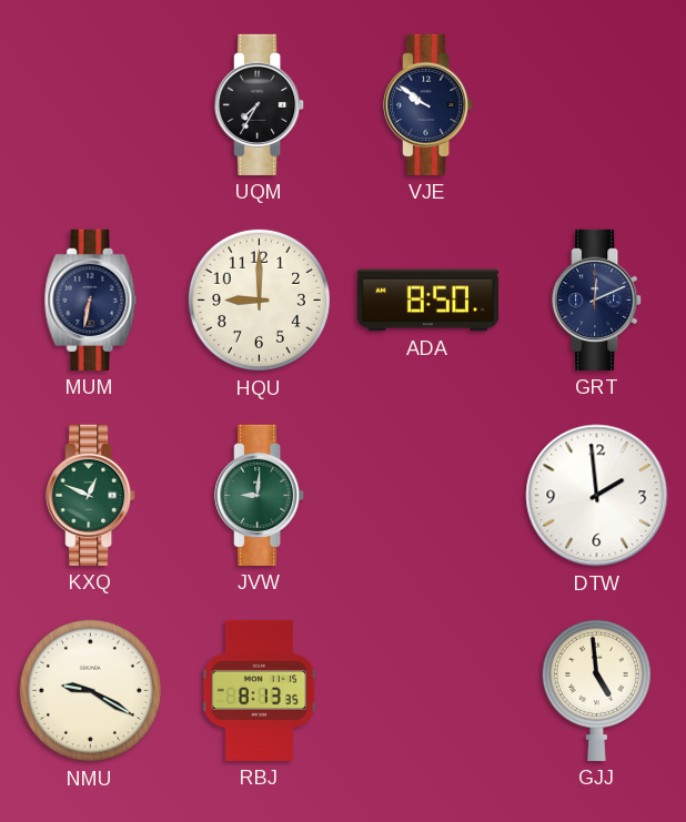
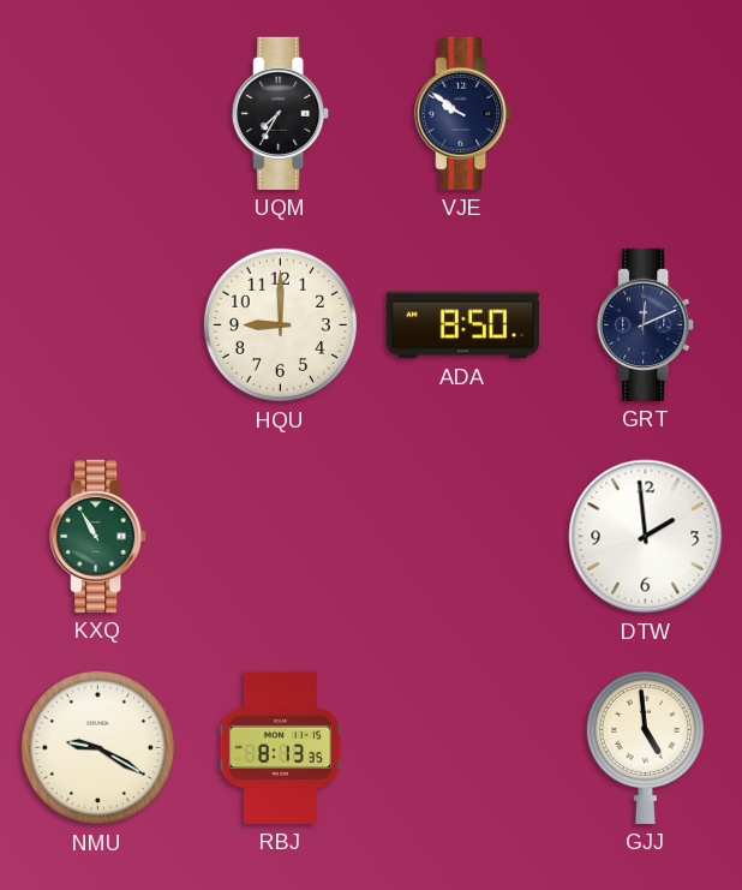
MUM: 6:32 -> none
KXQ: 12:49 -> 10:55
JVW: 9:01 -> none
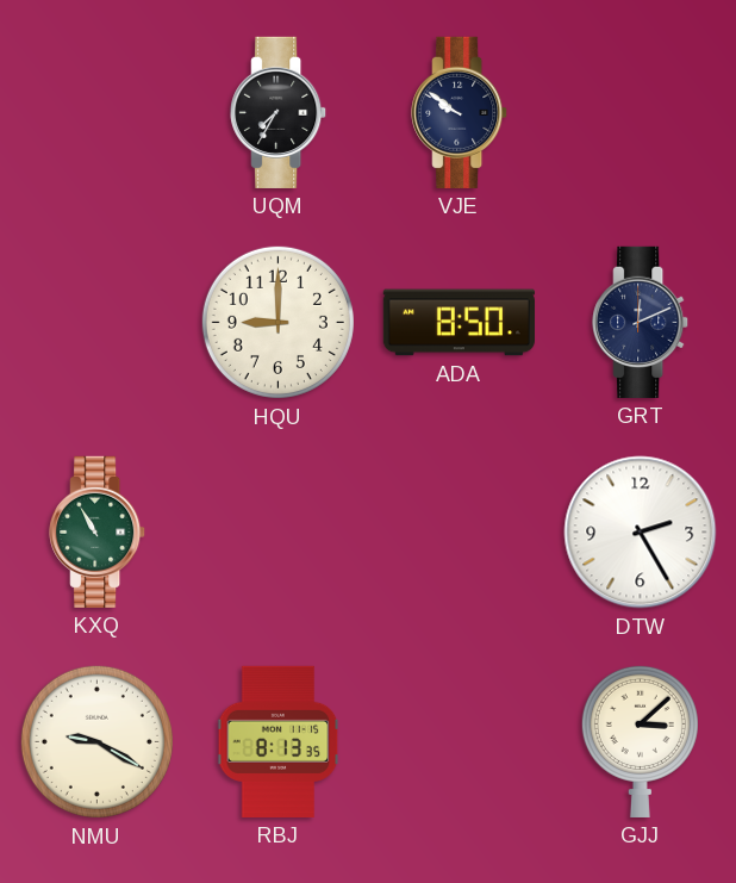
DTW: 1:59 -> 2:25
GJJ: 4:59 -> 3:08
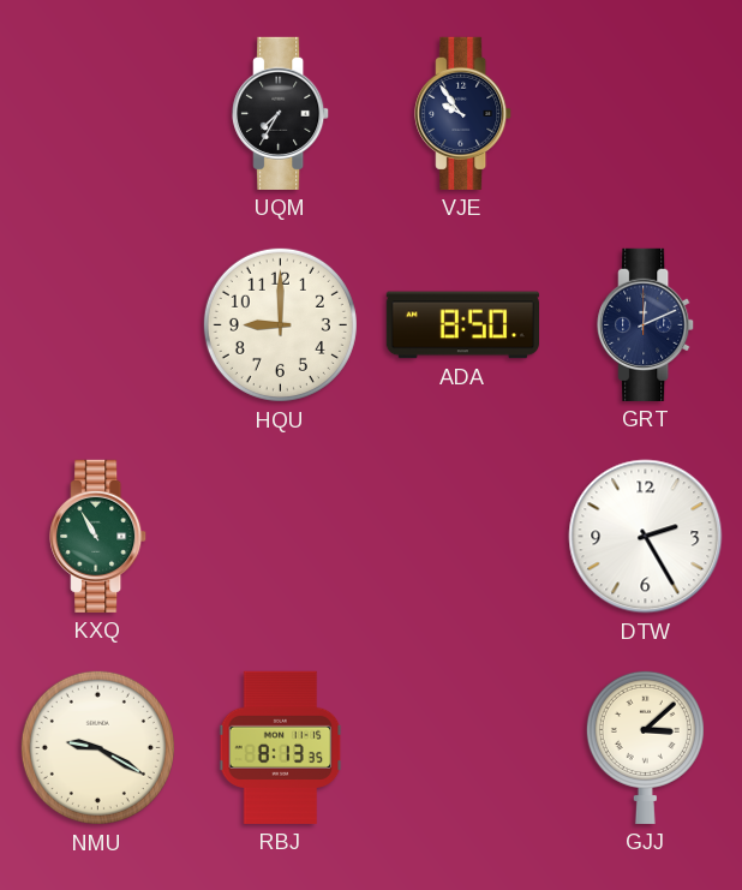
VJE: 9:51 -> 9:54
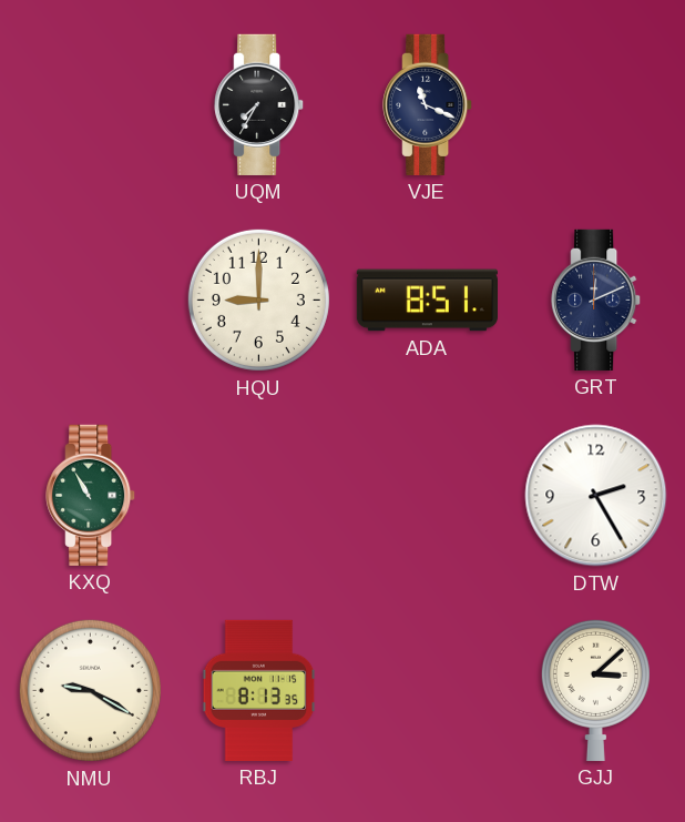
VJE: 9:54 -> 11:19
ADA: 8:50 -> 8:51
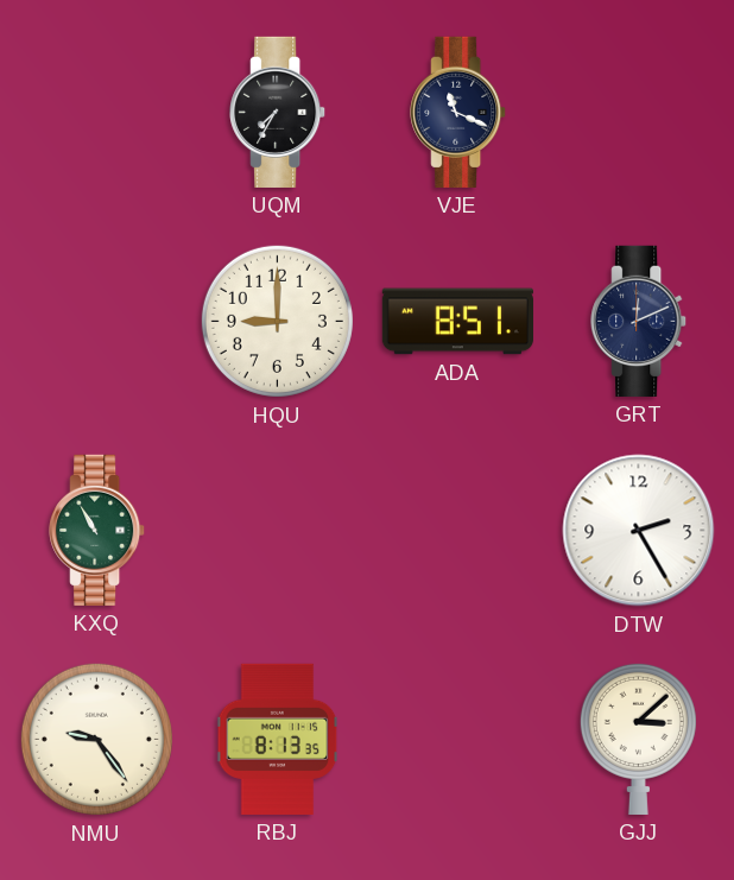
NMU: 9:20 -> 9:24
